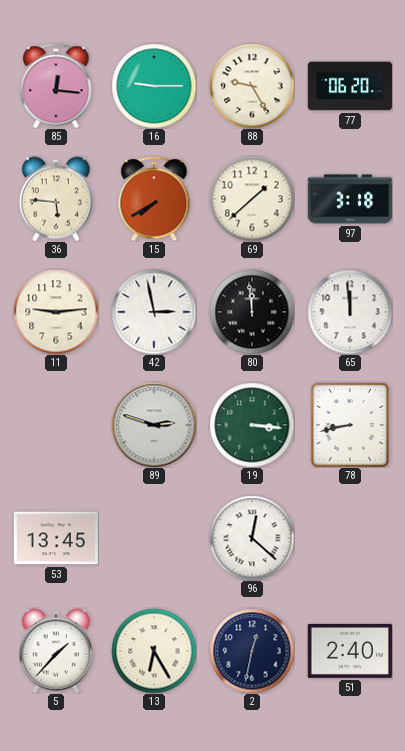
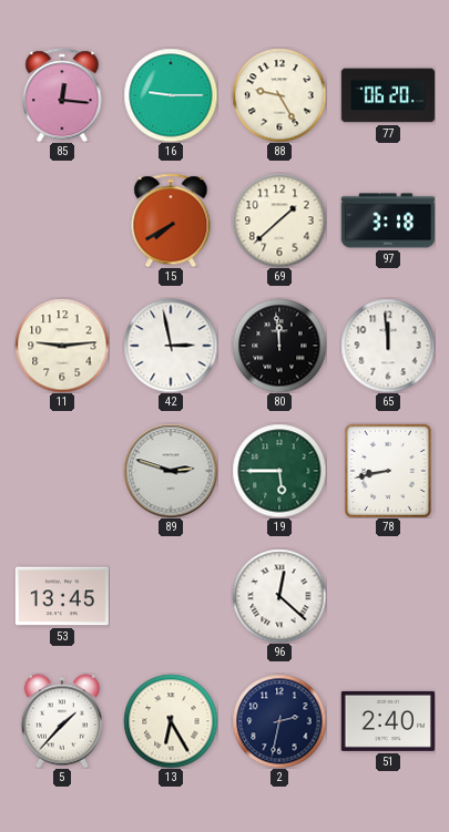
36: 5:46 -> none
19: 3:16 -> 5:45
2: 12:32 -> 2:32
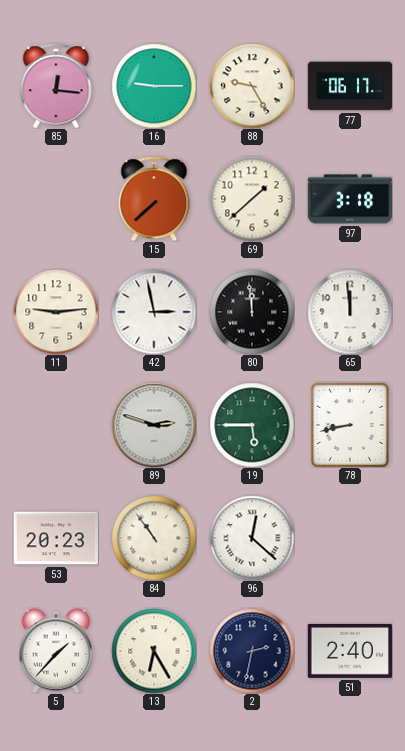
77: 06:20 -> 06:17
15: 7:40 -> 7:38
53: 13:45 -> 20:23
84: none -> 10:54
